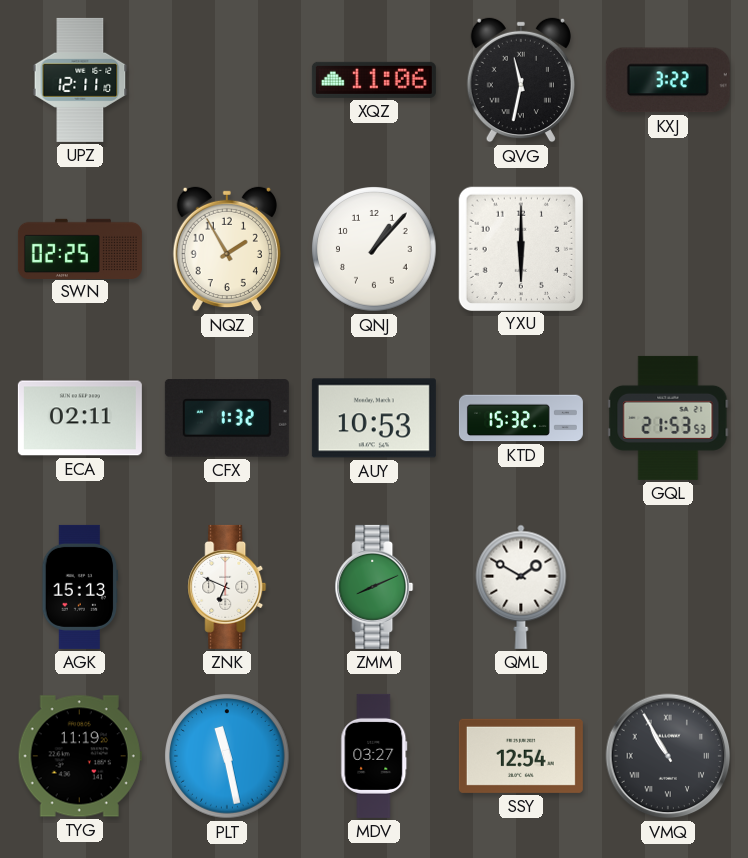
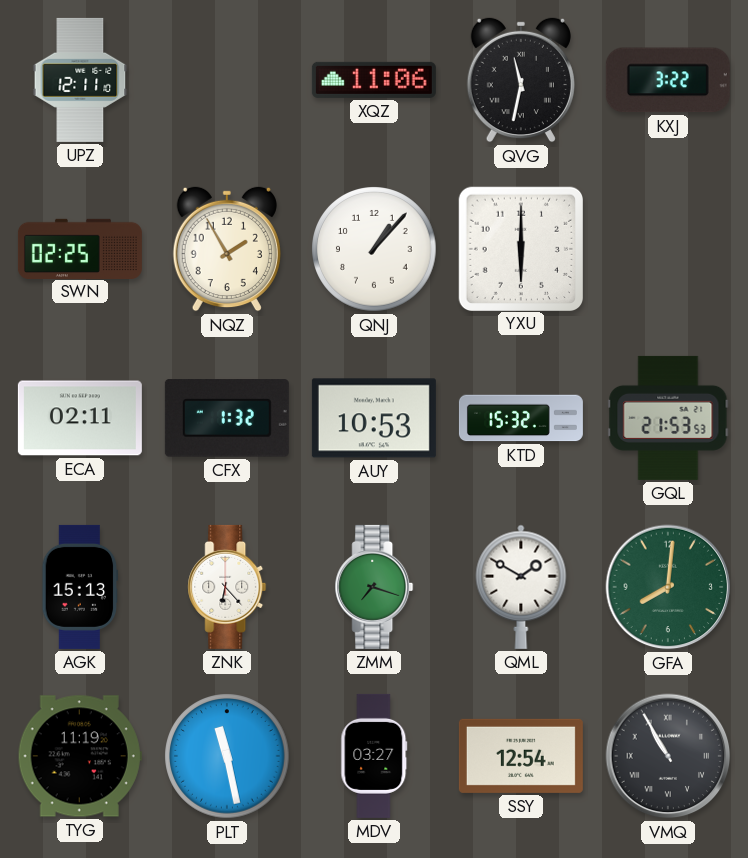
ZNK: 6:49 -> 6:23
ZMM: 8:11 -> 7:18
GFA: none -> 8:01
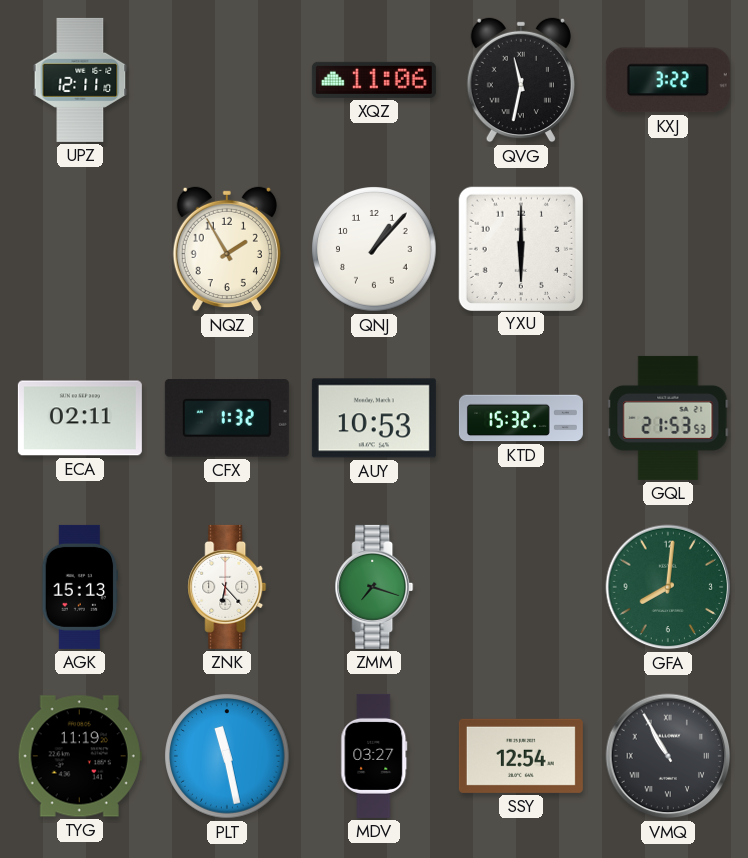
SWN: 02:25 -> none
QML: 1:50 -> none
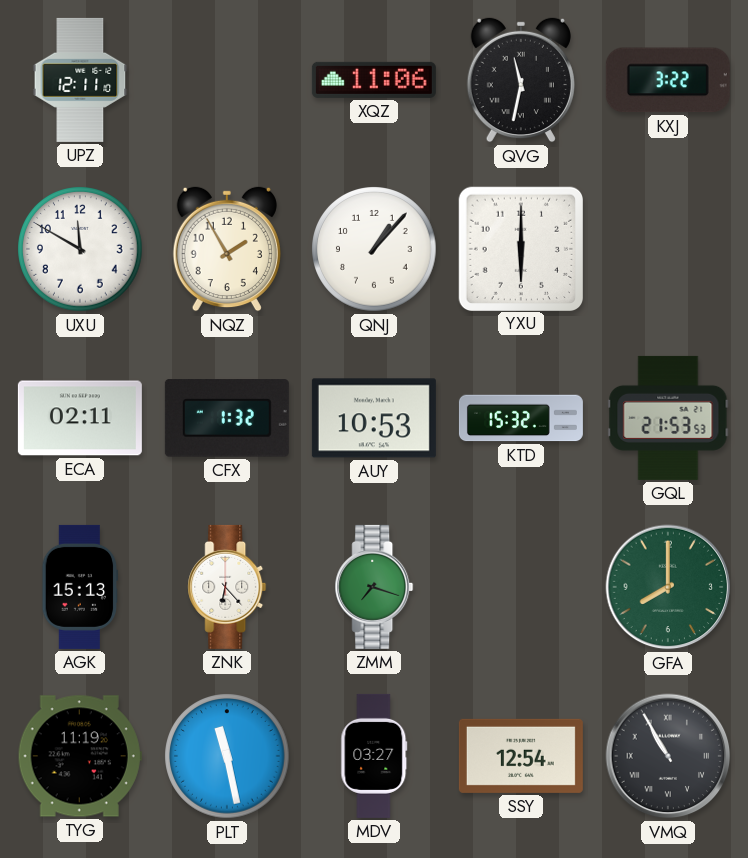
UXU: none -> 11:50
GFA: 8:01 -> 8:00
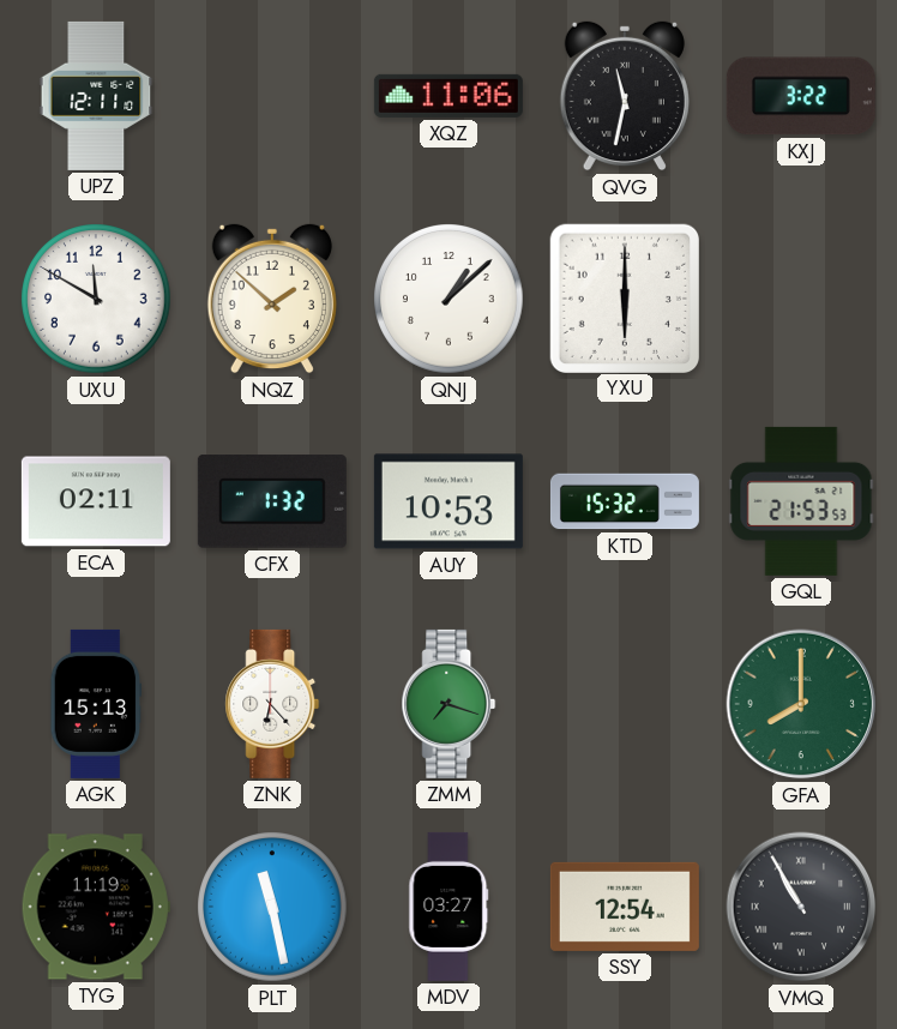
NQZ: 1:55 -> 1:52
QNJ: 1:07 -> 1:08
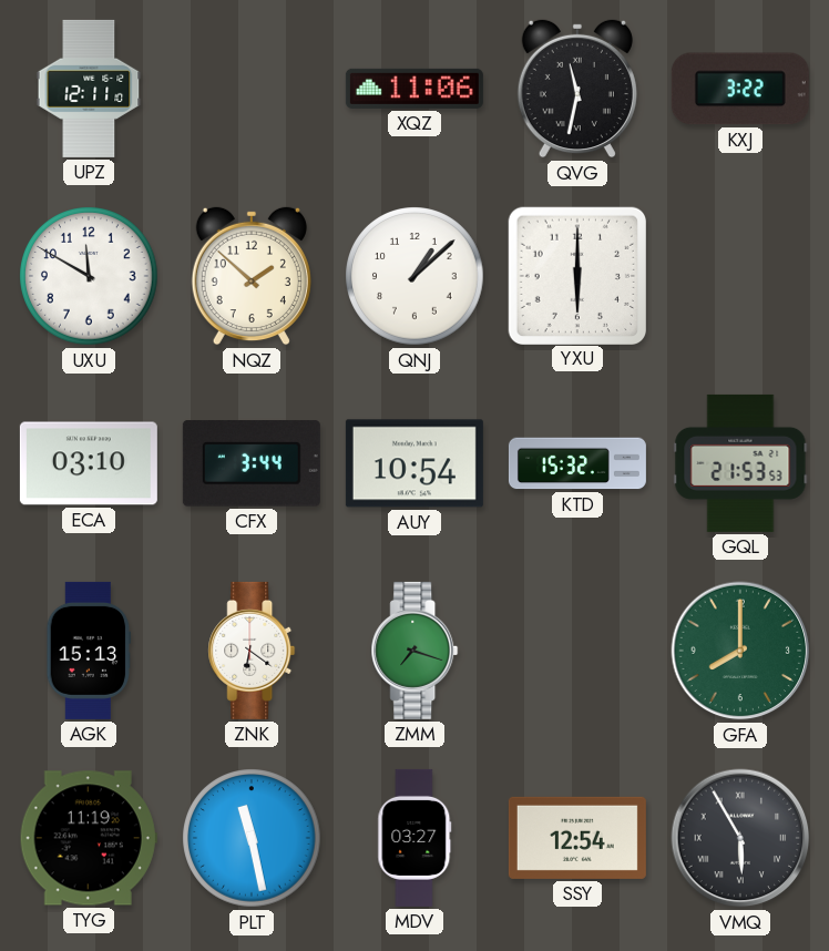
ECA: 02:11 -> 03:10
CFX: 1:32 -> 3:44
AUY: 10:53 -> 10:54
ZNK: 6:23 -> 6:21
VMQ: 10:55 -> 5:55
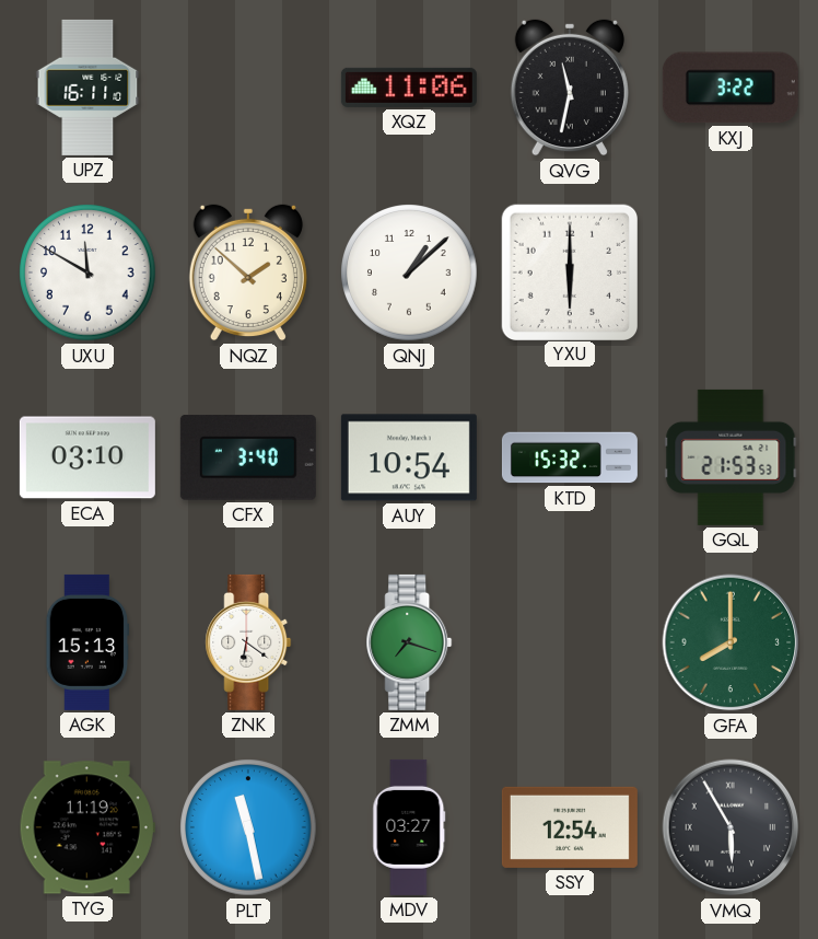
UPZ: 12:11 -> 16:11
CFX: 3:44 -> 3:40
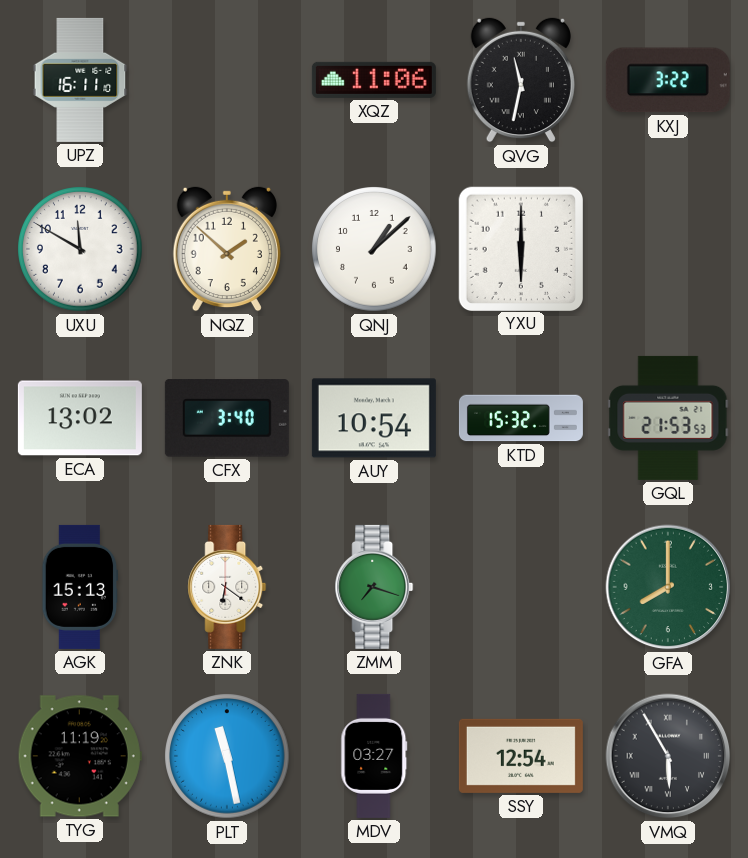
ECA: 03:10 -> 13:02
